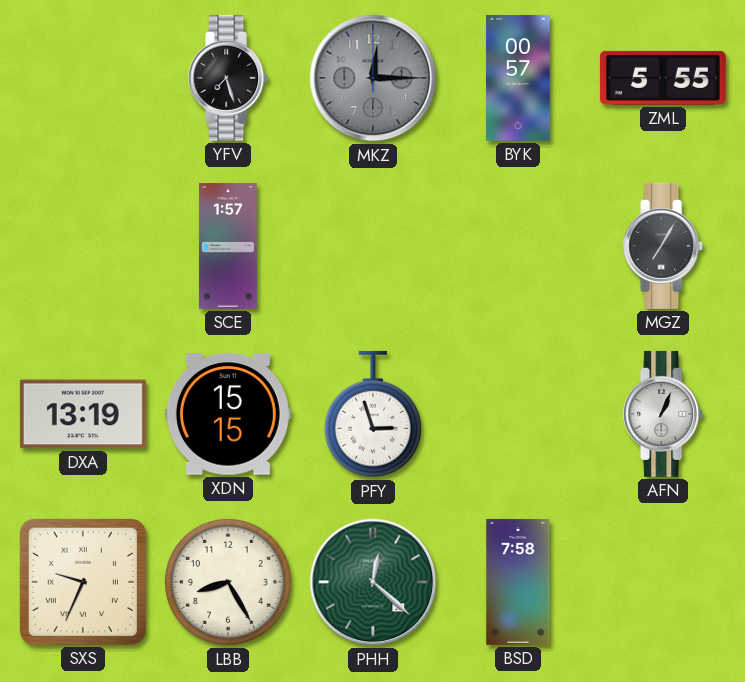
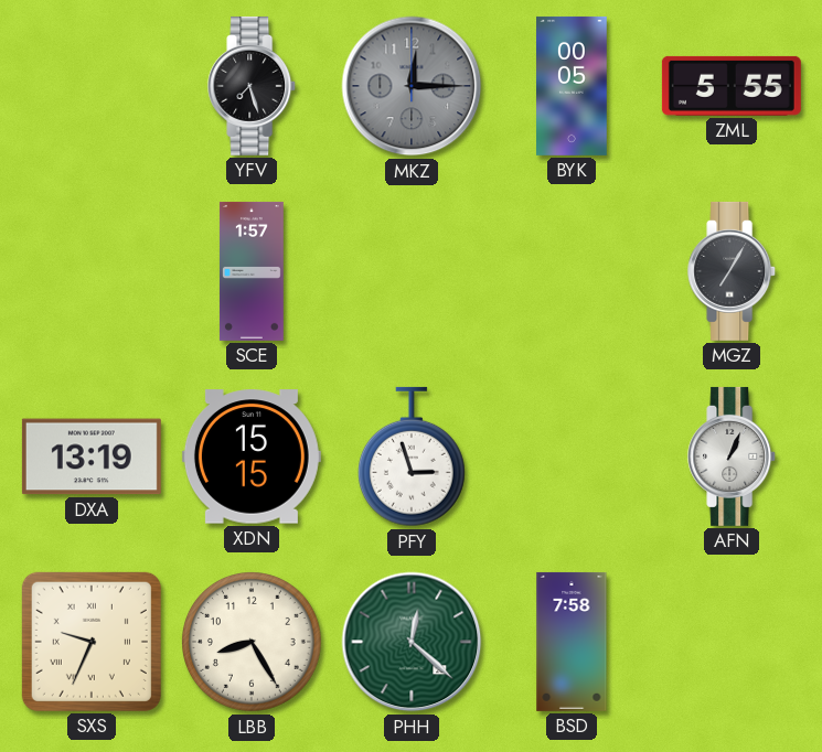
BYK: 00:57 -> 00:05
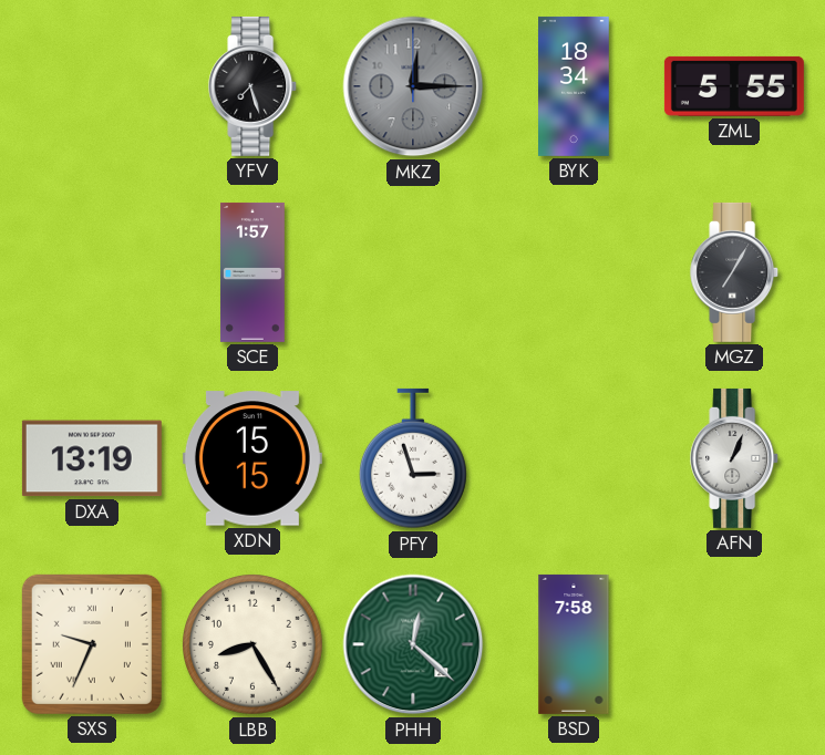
BYK: 00:05 -> 18:34
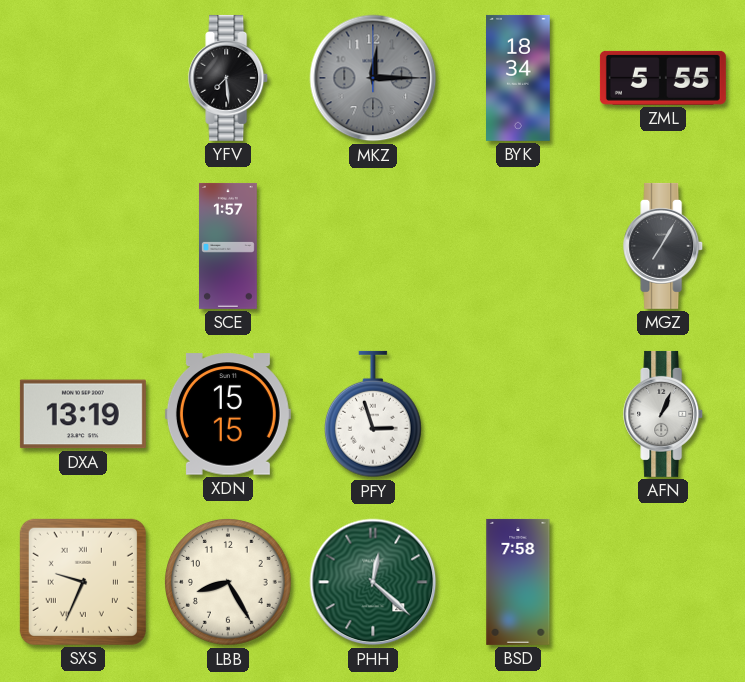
YFV: 7:27 -> 7:29
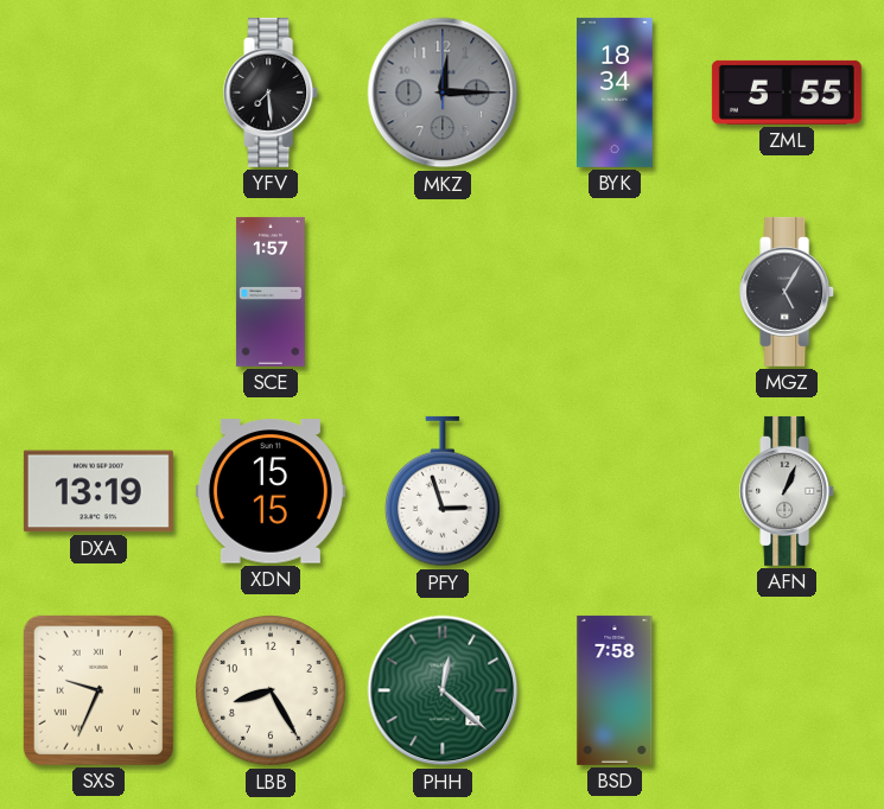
MGZ: 7:05 -> 5:05
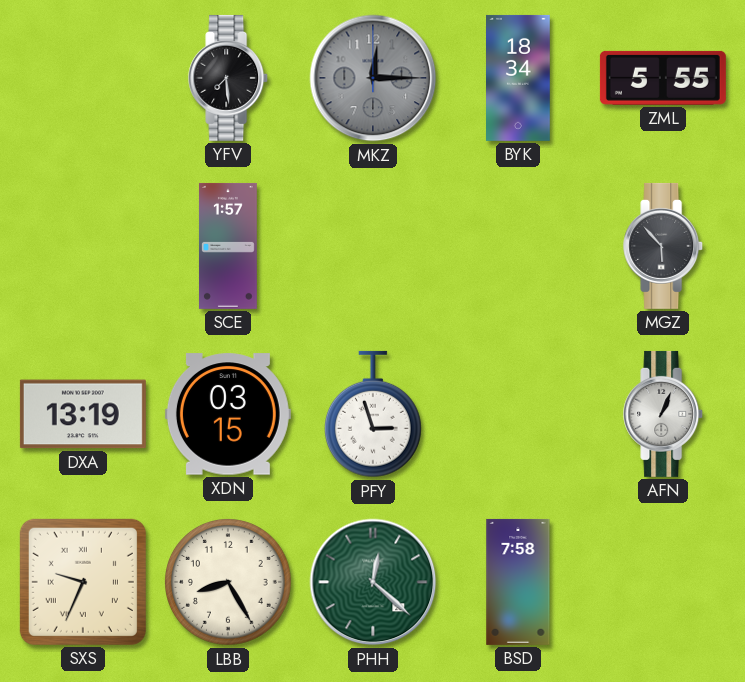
MGZ: 5:05 -> 5:53
XDN: 15:15 -> 03:15
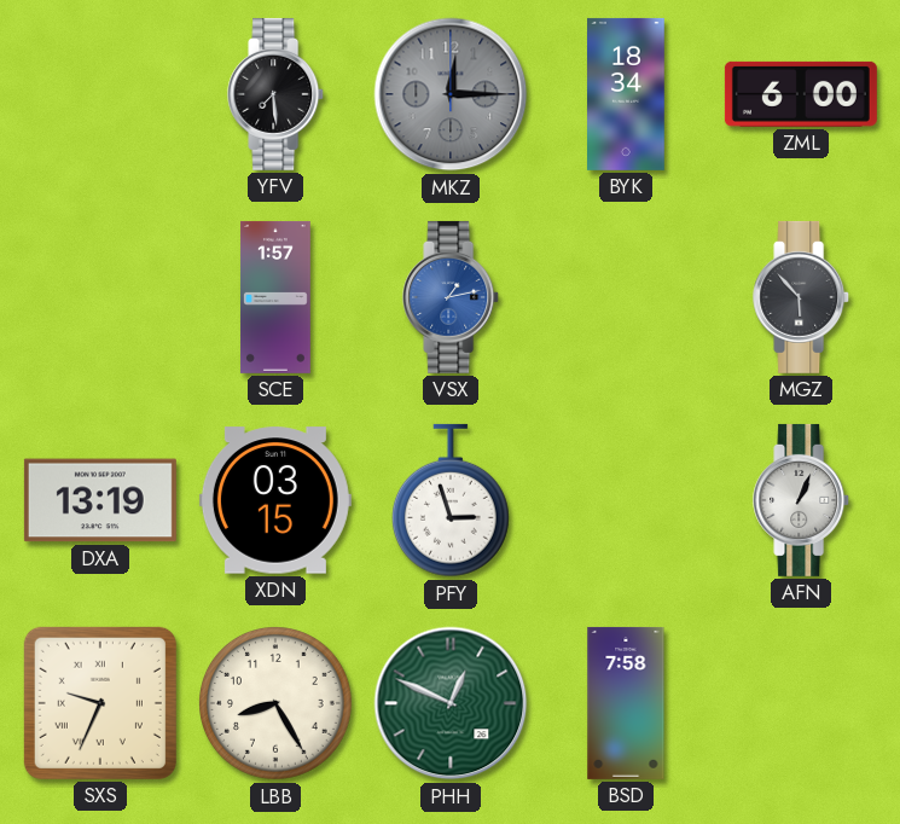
ZML: 5:55 -> 6:00
VSX: none -> 1:13
PHH: 12:22 -> 12:49
